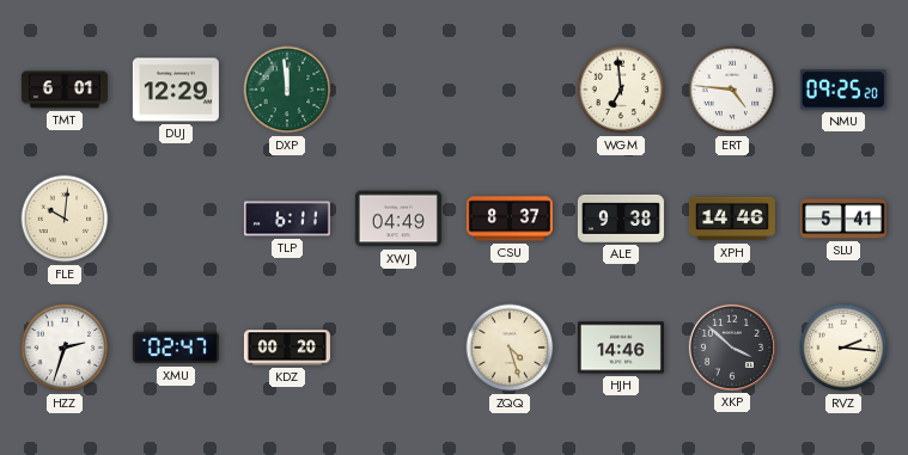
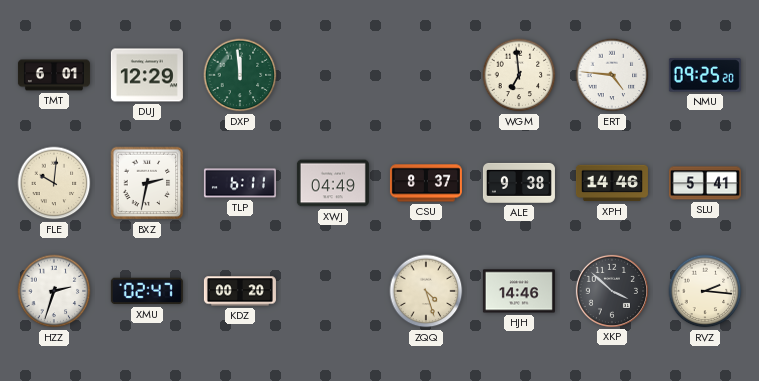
BXZ: none -> 2:32
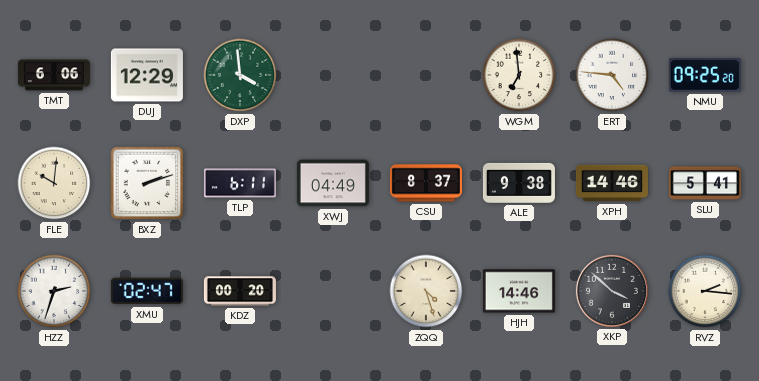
TMT: 6:01 -> 6:06
DXP: 11:59 -> 3:59
BXZ: 2:32 -> 2:12
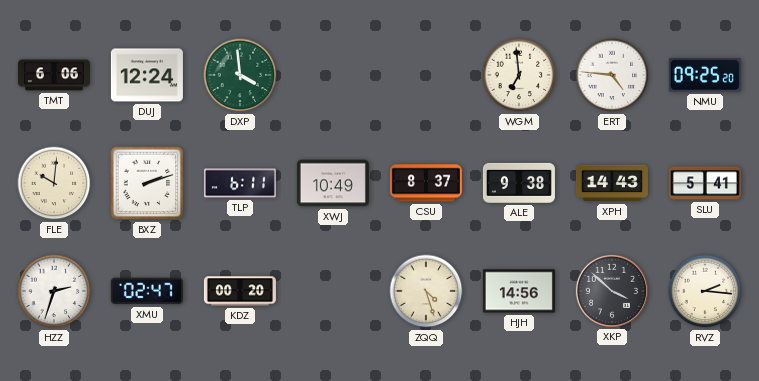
DUJ: 12:29 -> 12:24
XWJ: 04:49 -> 10:49
XPH: 14:46 -> 14:43
HJH: 14:46 -> 14:56
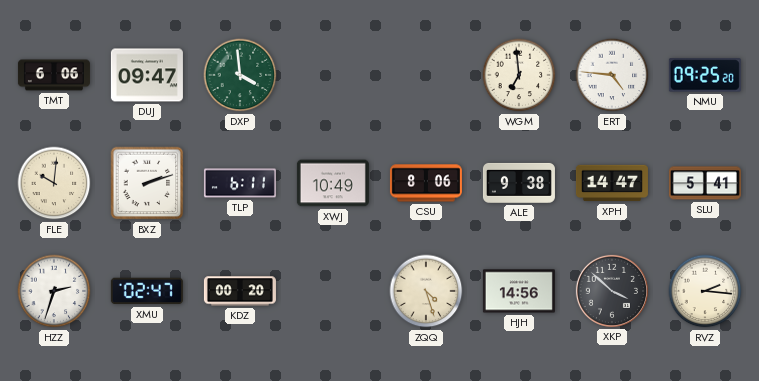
DUJ: 12:24 -> 09:47
CSU: 8:37 -> 8:06
XPH: 14:43 -> 14:47
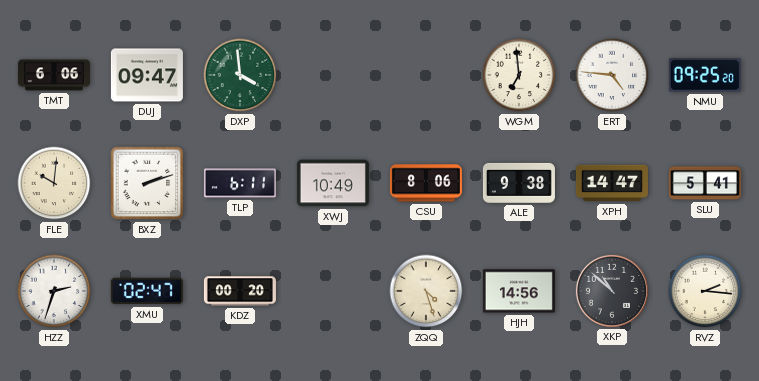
XKP: 3:52 -> 10:52
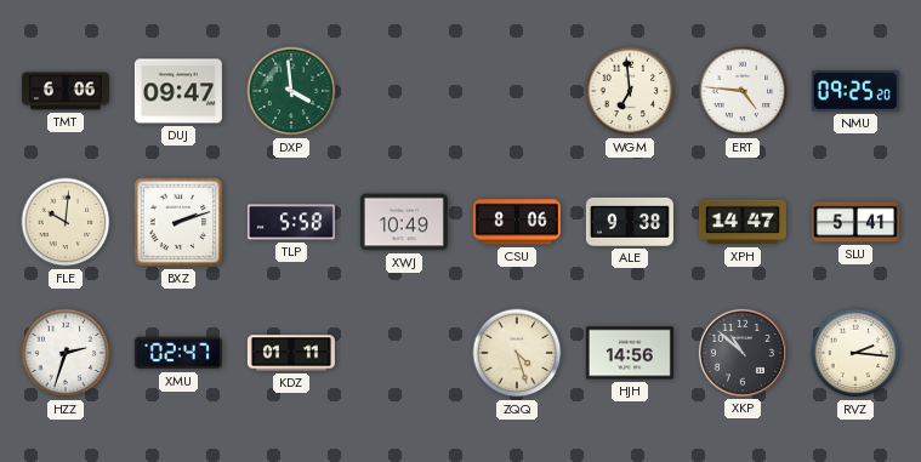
TLP: 6:11 -> 5:58
KDZ: 00:20 -> 01:11
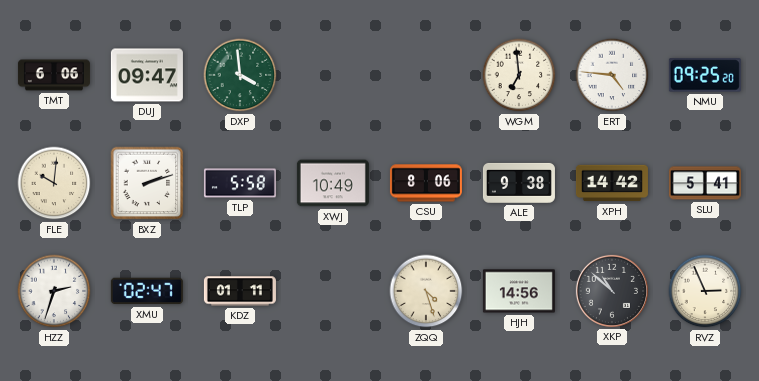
XPH: 14:47 -> 14:42
RVZ: 2:16 -> 2:56
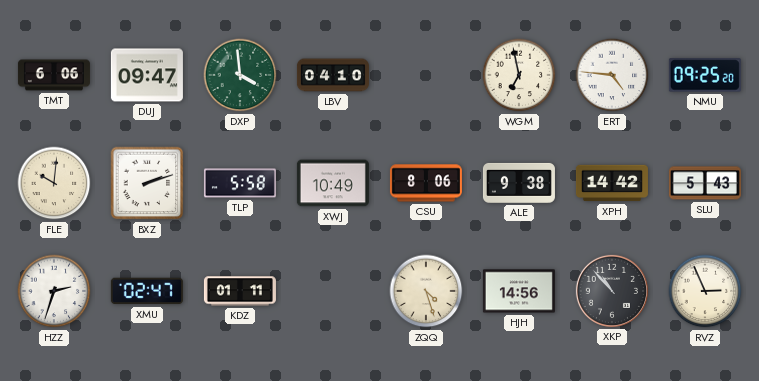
LBV: none -> 04:10
WGM: 6:59 -> 6:58
SLU: 5:41 -> 5:43
XKP: 10:52 -> 10:53
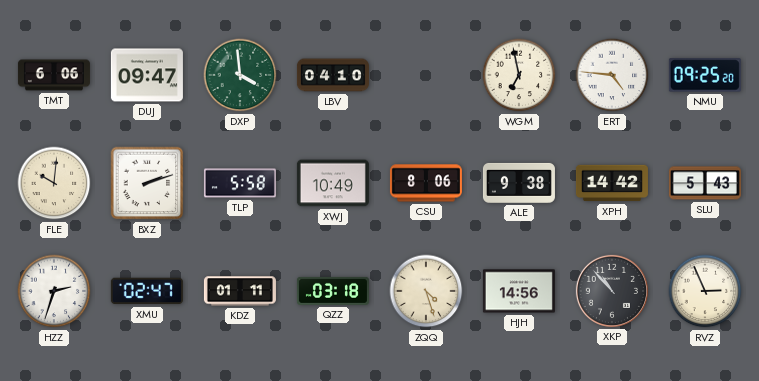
QZZ: none -> 03:18
